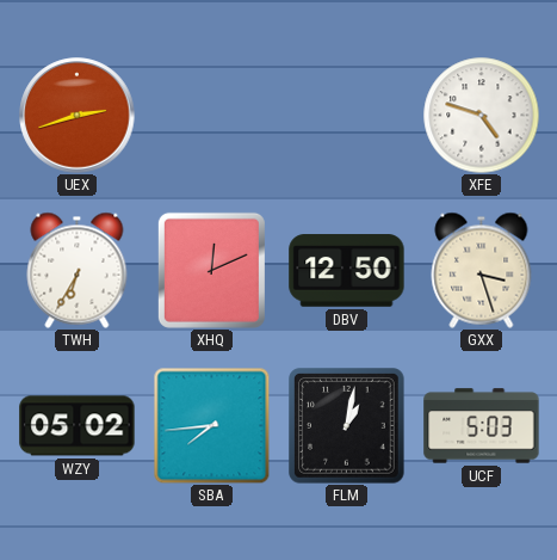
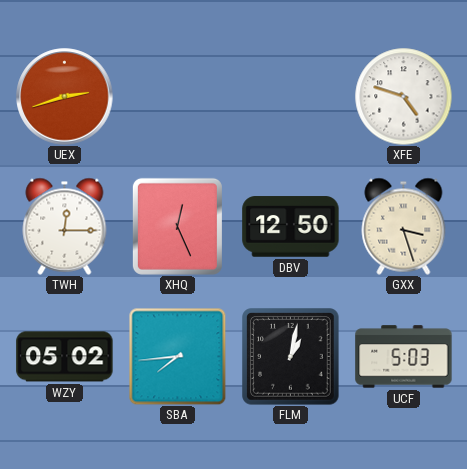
TWH: 6:35 -> 12:15
XHQ: 12:11 -> 12:26
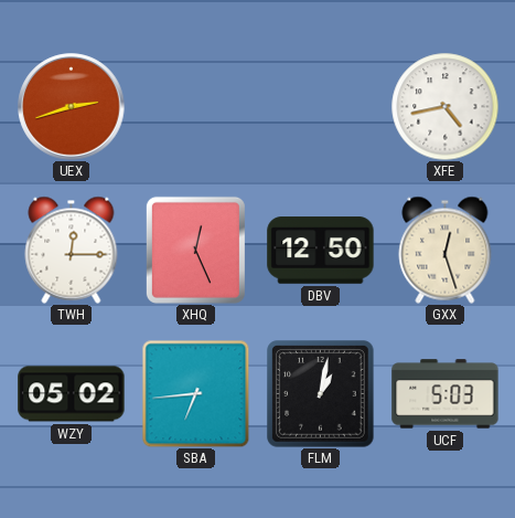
XFE: 4:48 -> 4:43
GXX: 3:27 -> 12:27
SBA: 7:44 -> 6:44
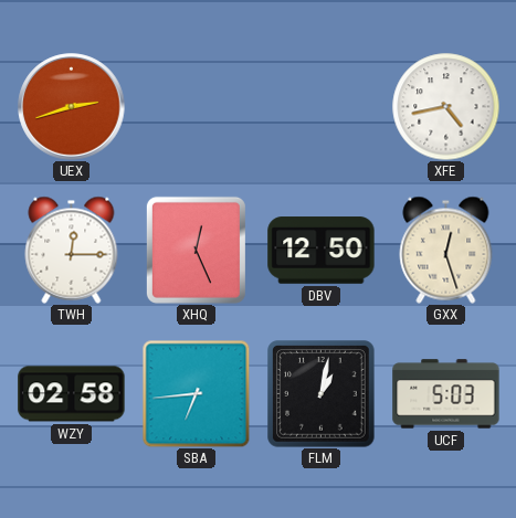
WZY: 05:02 -> 02:58
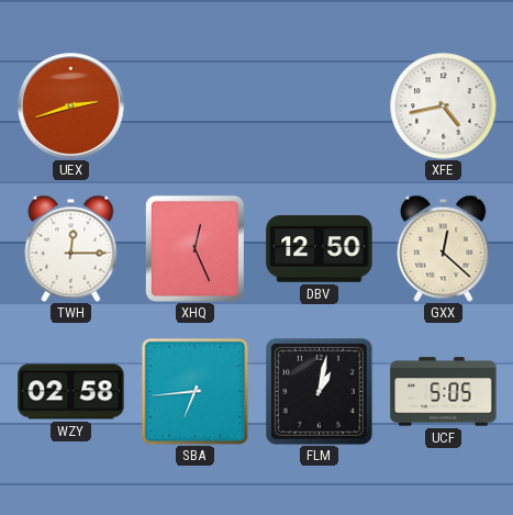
GXX: 12:27 -> 12:22
UCF: 5:03 -> 5:05
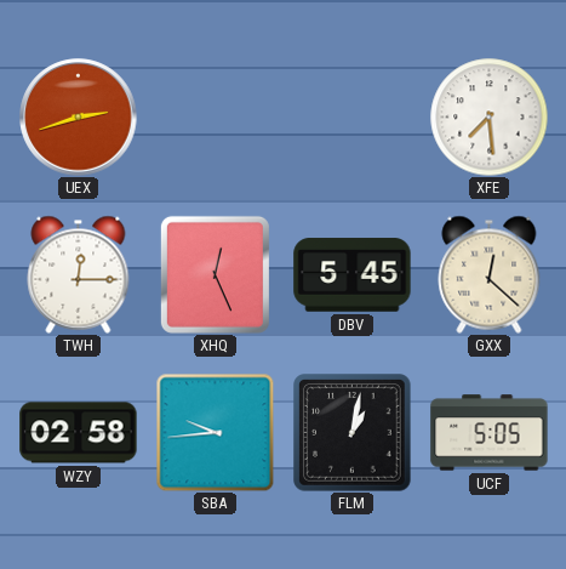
XFE: 4:43 -> 7:29
DBV: 12:50 -> 5:45
SBA: 6:44 -> 9:44
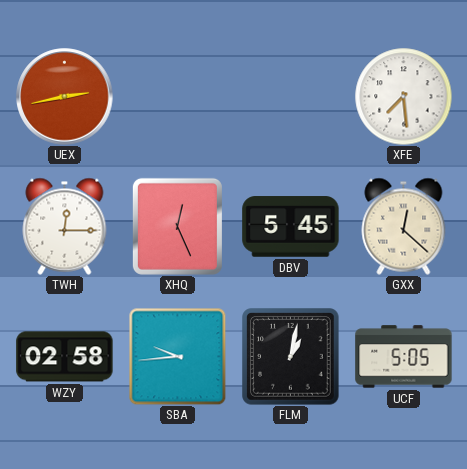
UEX: 2:42 -> 2:43
